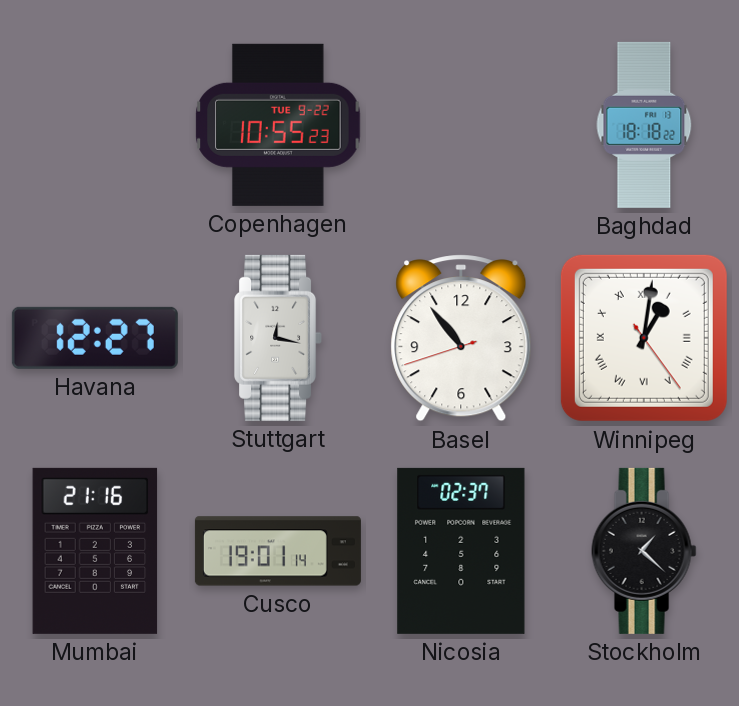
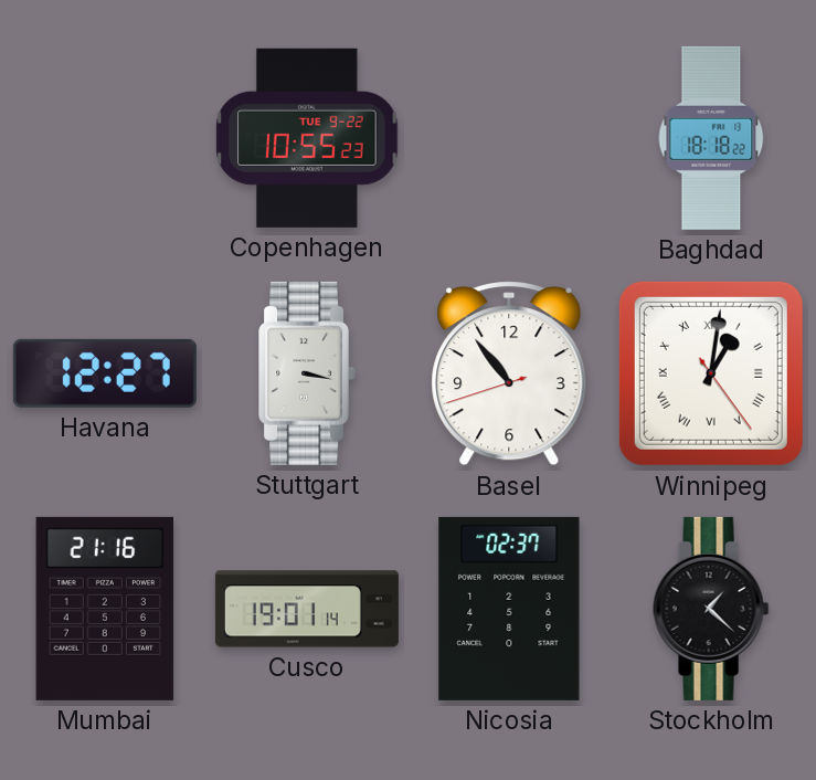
Stuttgart: 12:17 -> 3:17
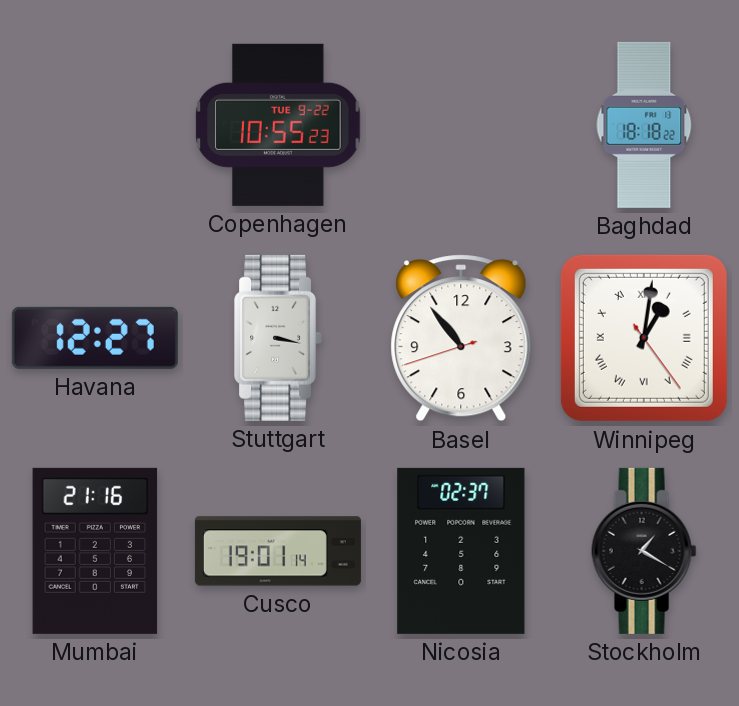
Stockholm: 1:22 -> 1:20
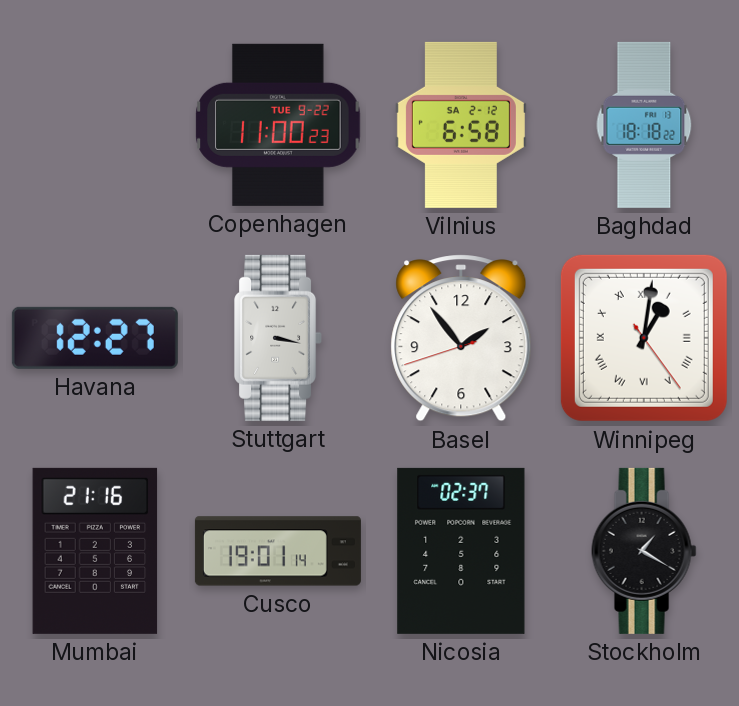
Copenhagen: 10:55 -> 11:00
Vilnius: none -> 6:58
Basel: 10:53 -> 1:53
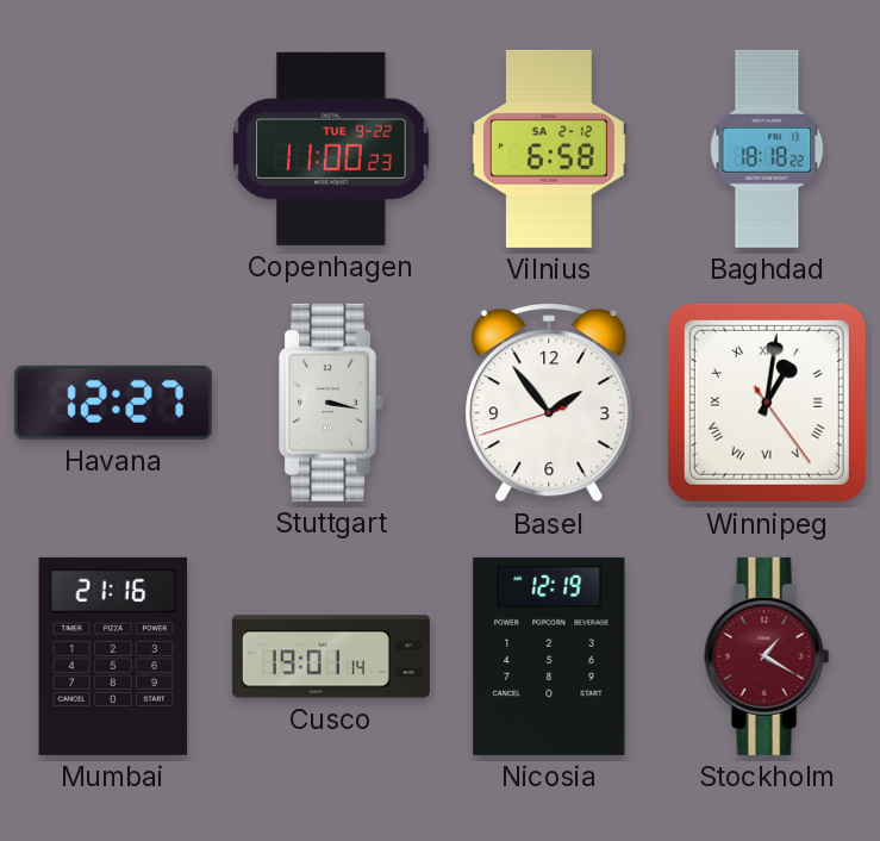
Nicosia: 02:37 -> 12:19
Stockholm dial: black -> burgundy
